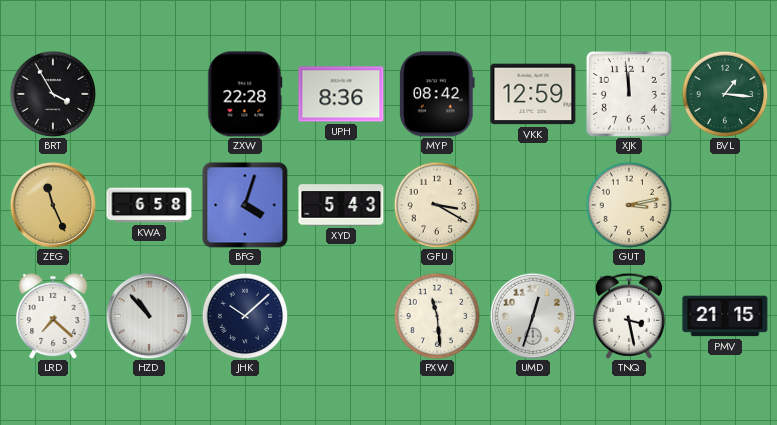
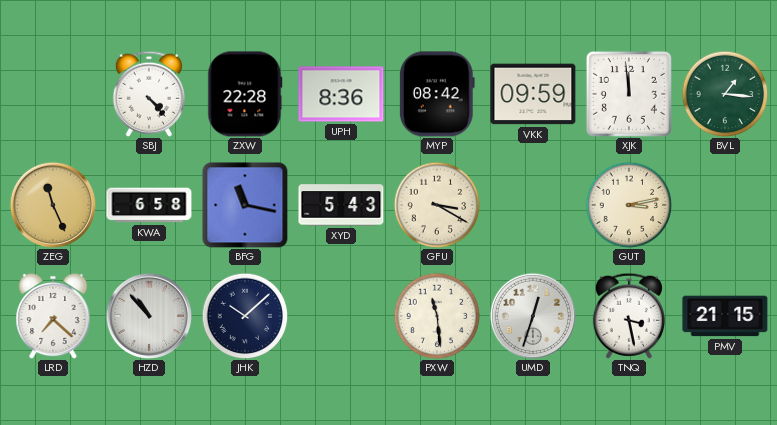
BRT: 3:55 -> none
SBJ: none -> 4:23
VKK: 12:59 -> 09:59
BFG: 4:03 -> 11:17
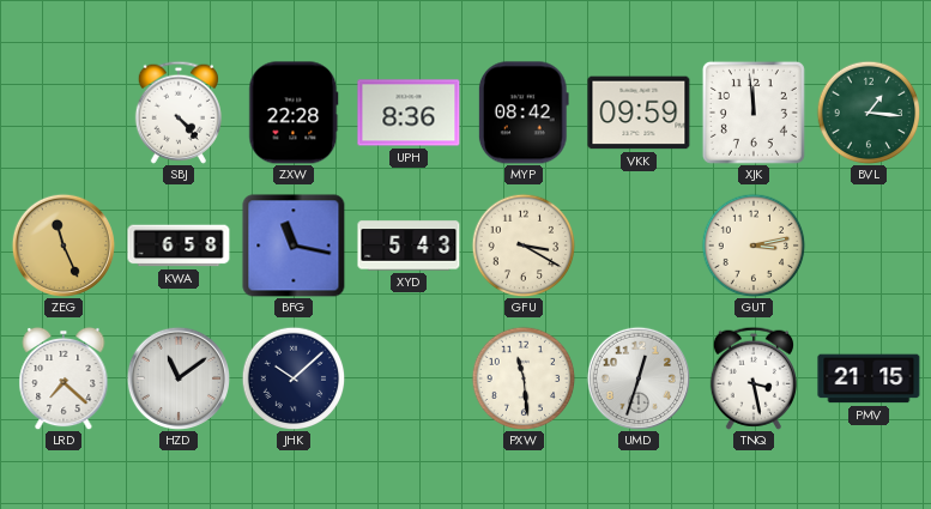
HZD: 10:53 -> 11:09
